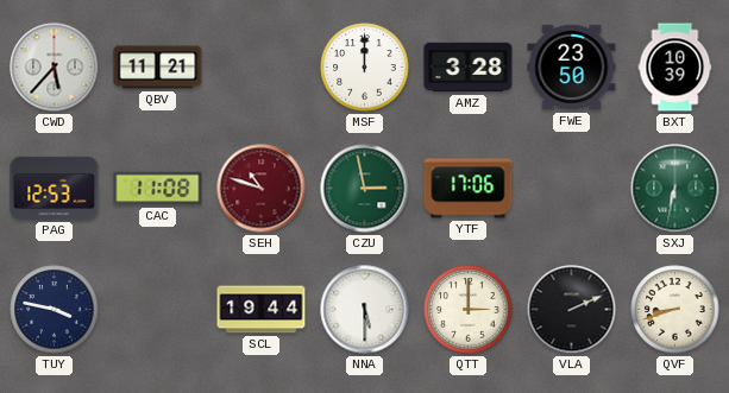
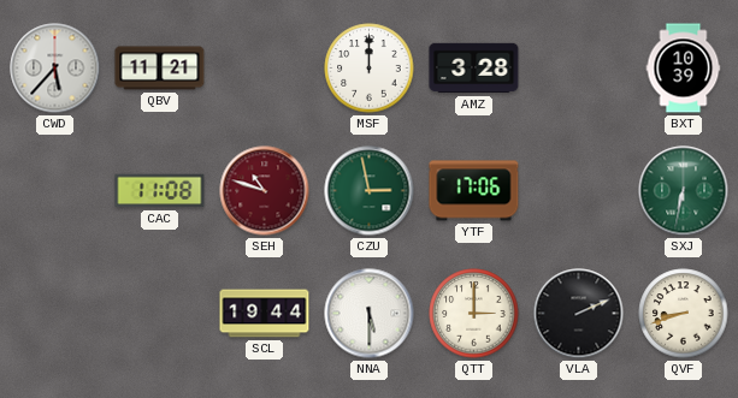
FWE: 23:50 -> none
PAG: 12:53 -> none
TUY: 3:47 -> none
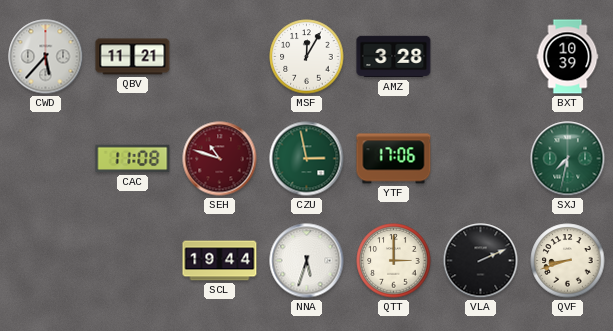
MSF: 12:00 -> 12:05
SXJ: 6:32 -> 7:32
NNA: 5:30 -> 5:33
